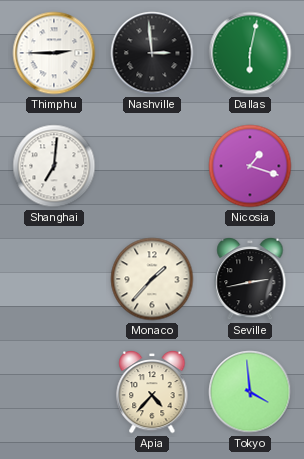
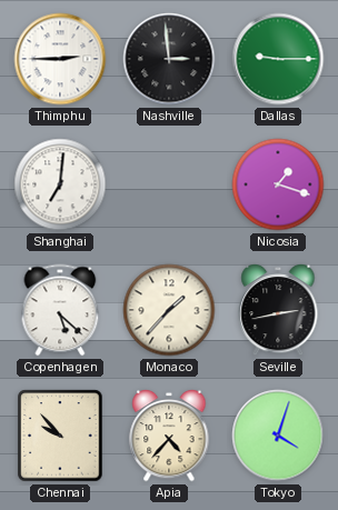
Dallas: 6:02 -> 9:15
Copenhagen: none -> 5:22
Chennai: none -> 9:53
Tokyo: 3:59 -> 4:03
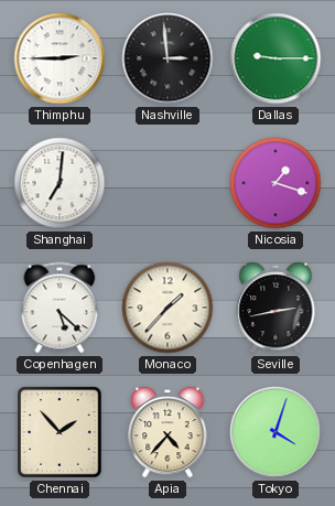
Chennai: 9:53 -> 1:53
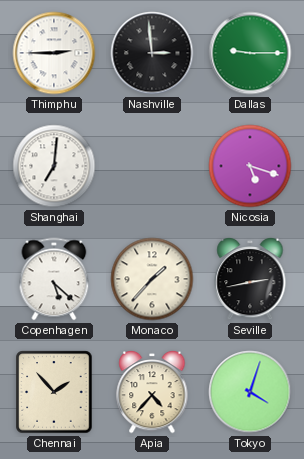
Nicosia: 1:18 -> 5:18
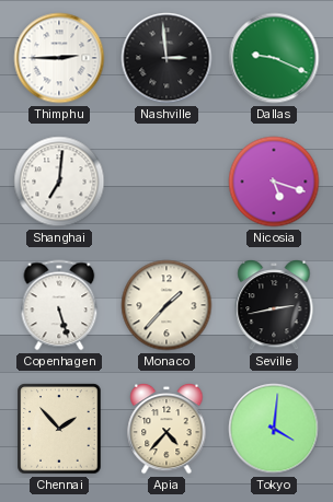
Dallas: 9:15 -> 9:19
Copenhagen: 5:22 -> 5:27
Tokyo: 4:03 -> 4:01
